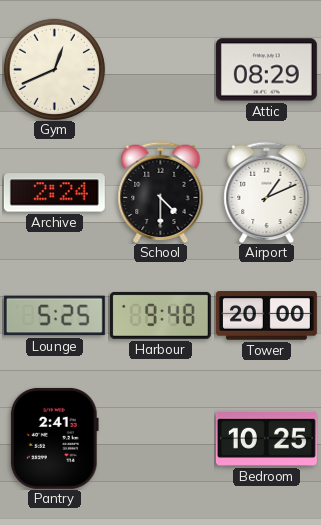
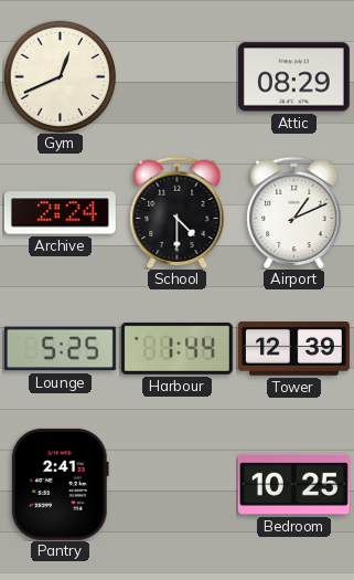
Harbour: 9:48 -> 1:44
Tower: 20:00 -> 12:39
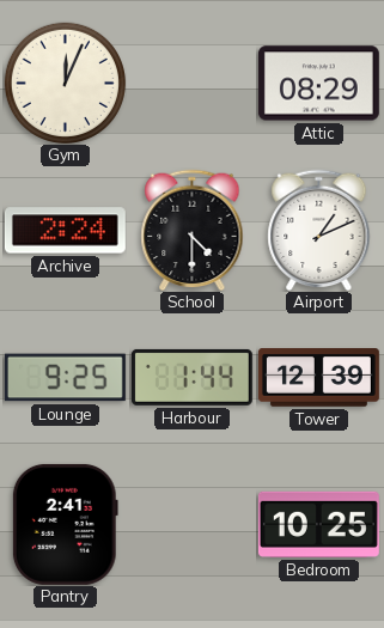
Gym: 12:41 -> 12:04
Lounge: 5:25 -> 9:25
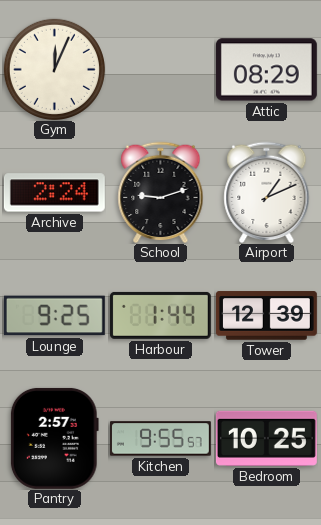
School: 4:30 -> 9:12
Pantry: 2:41 -> 2:57
Kitchen: none -> 9:55
